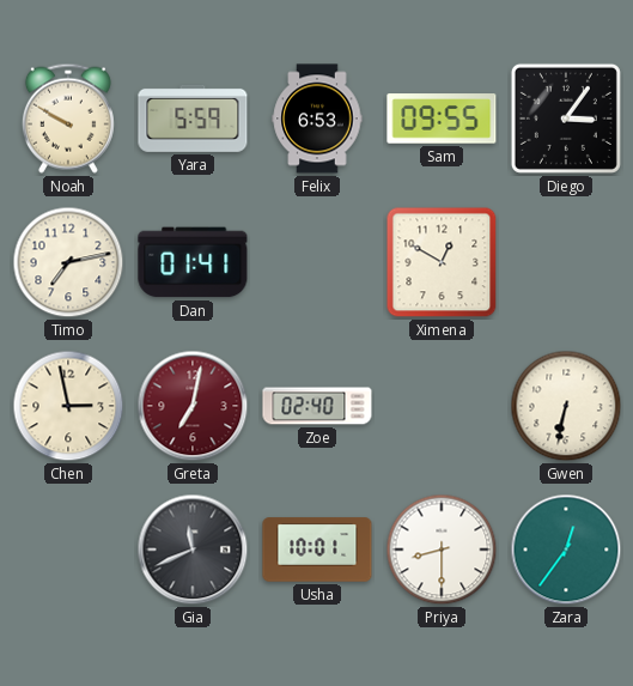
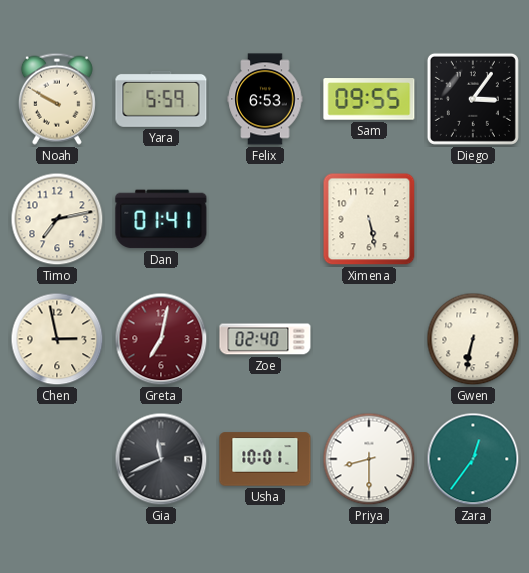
Ximena: 12:50 -> 5:28
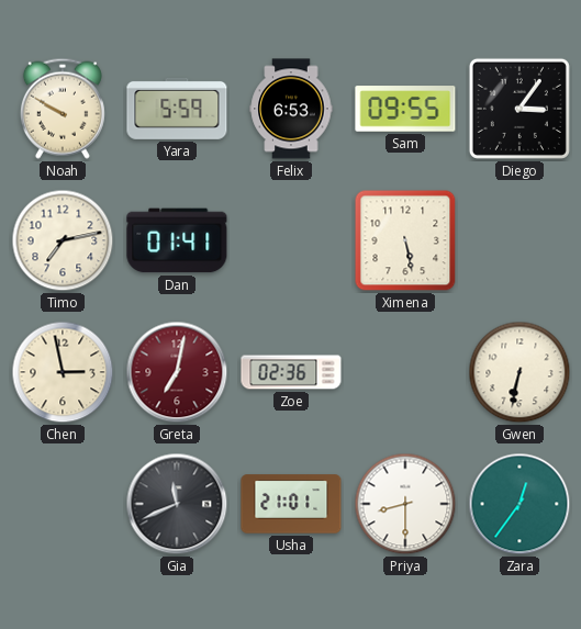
Zoe: 02:40 -> 02:36
Usha: 10:01 -> 21:01
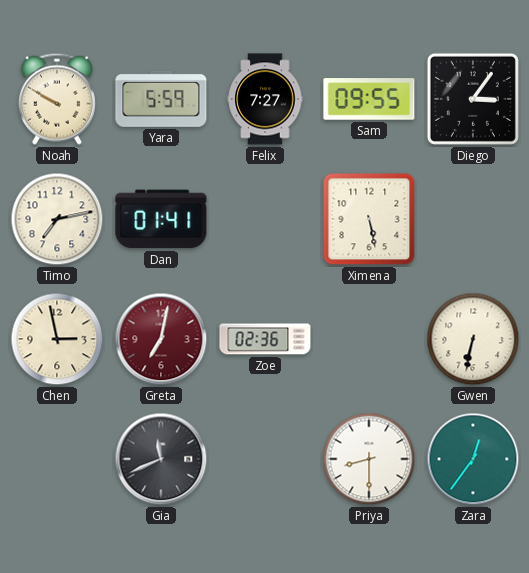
Felix: 6:53 -> 7:27
Usha: 21:01 -> none
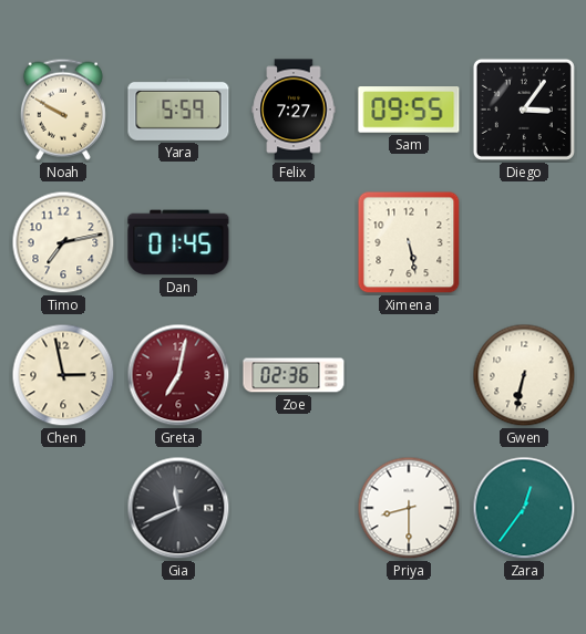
Dan: 01:41 -> 01:45
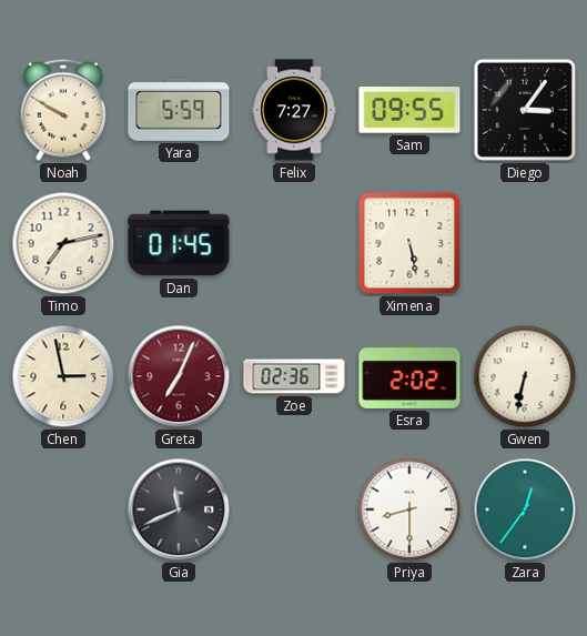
Greta: 7:02 -> 7:04
Esra: none -> 2:02
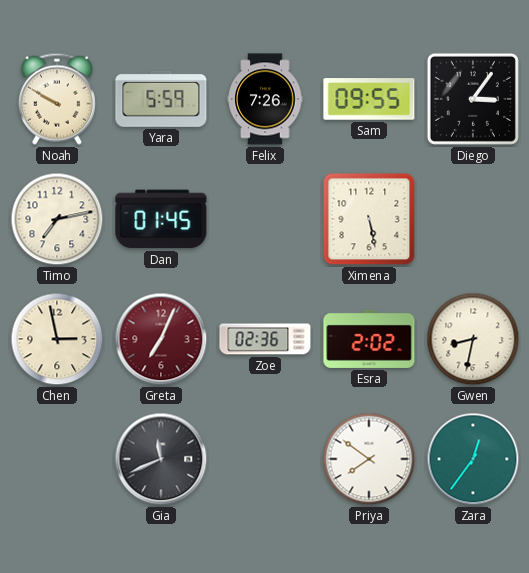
Felix: 7:27 -> 7:26
Gwen: 6:32 -> 8:32
Priya: 8:30 -> 7:51
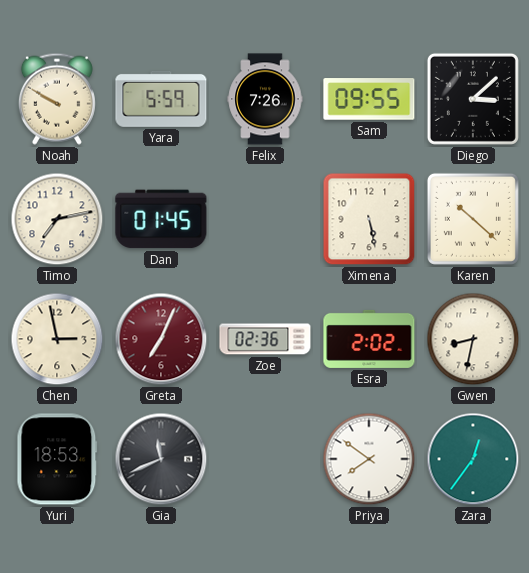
Diego: 3:06 -> 3:08
Karen: none -> 10:22
Yuri: none -> 18:53
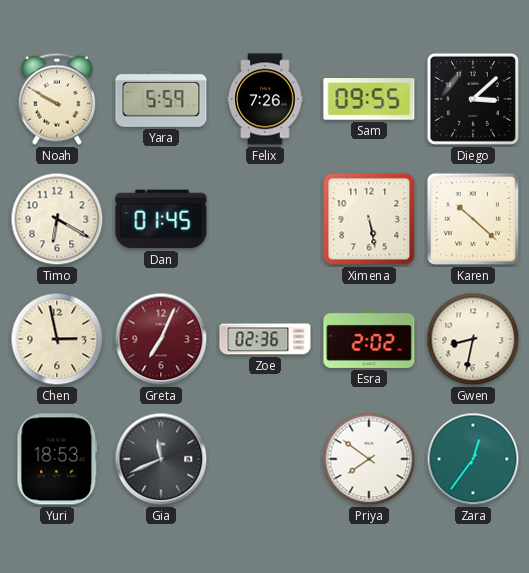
Timo: 7:13 -> 6:20
